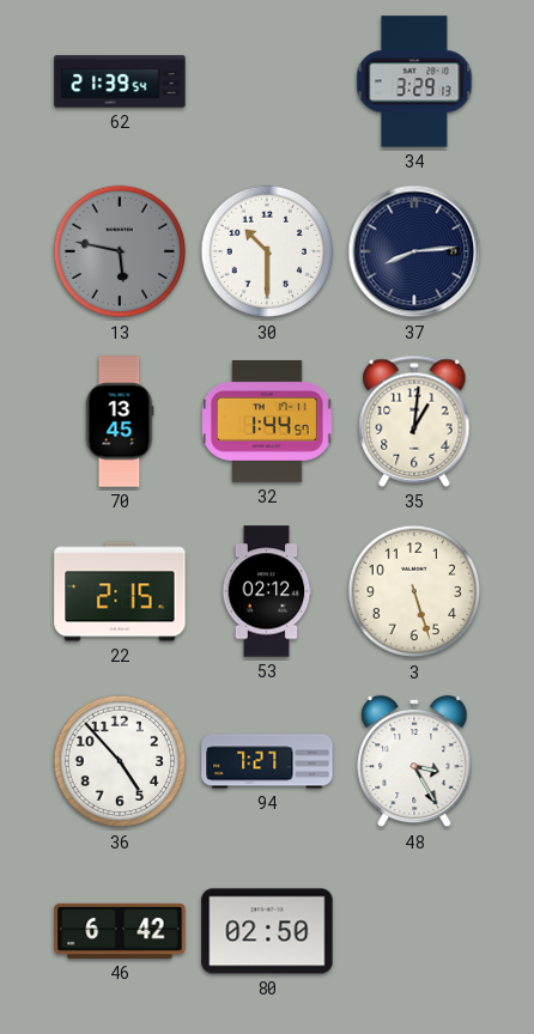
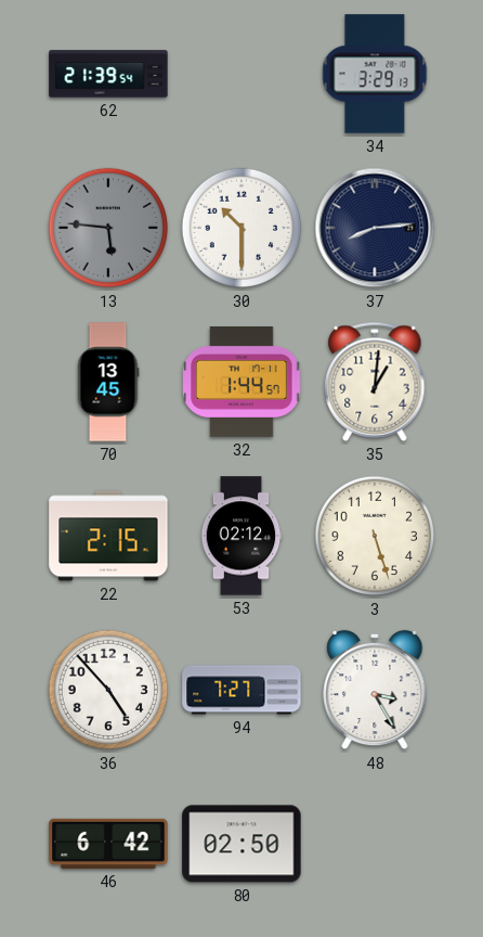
13: 5:47 -> 5:46
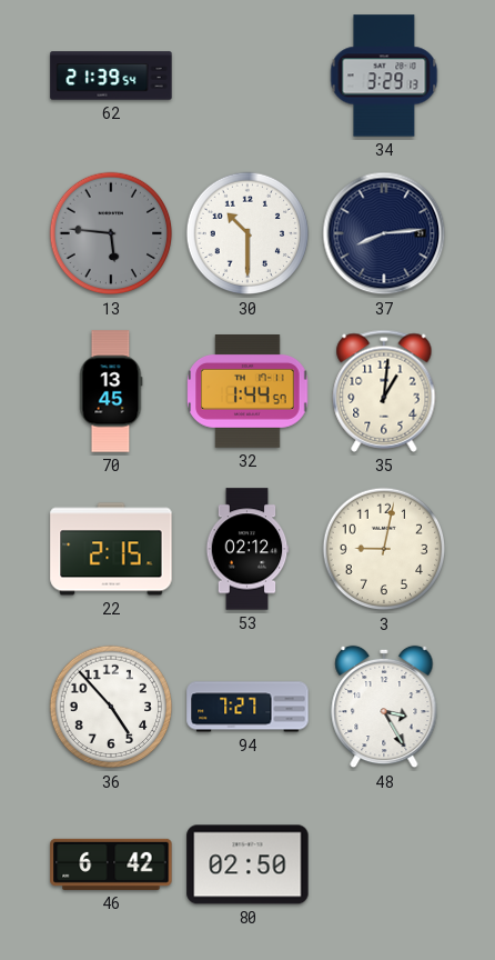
3: 5:27 -> 9:02
